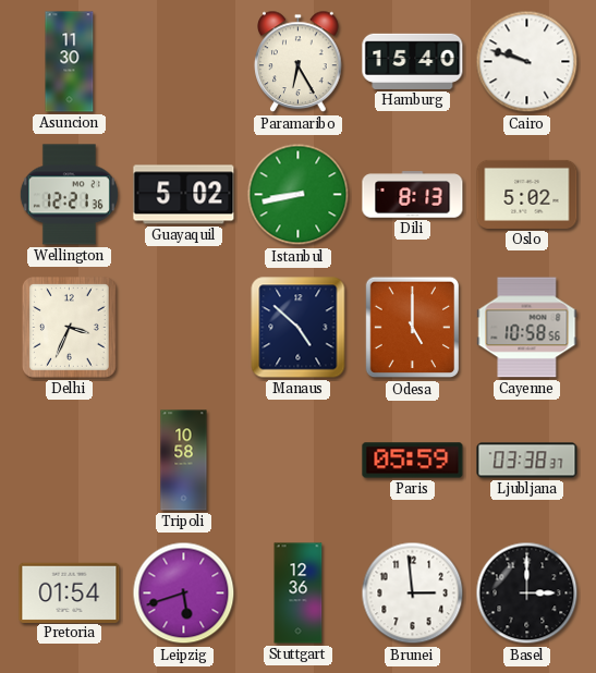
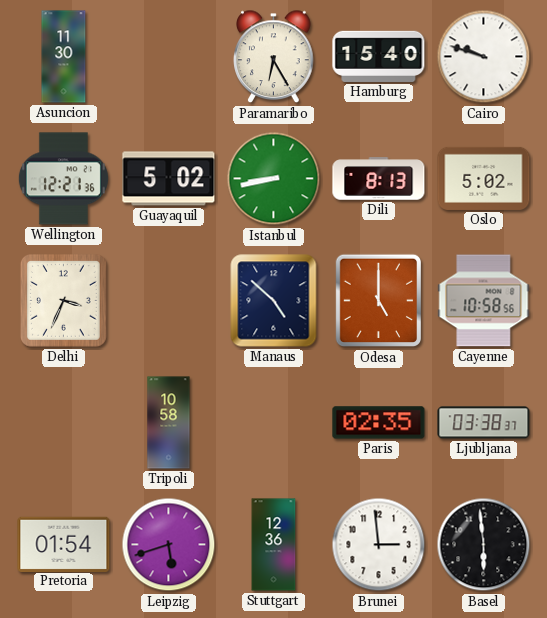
Paris: 05:59 -> 02:35
Basel: 3:00 -> 5:59
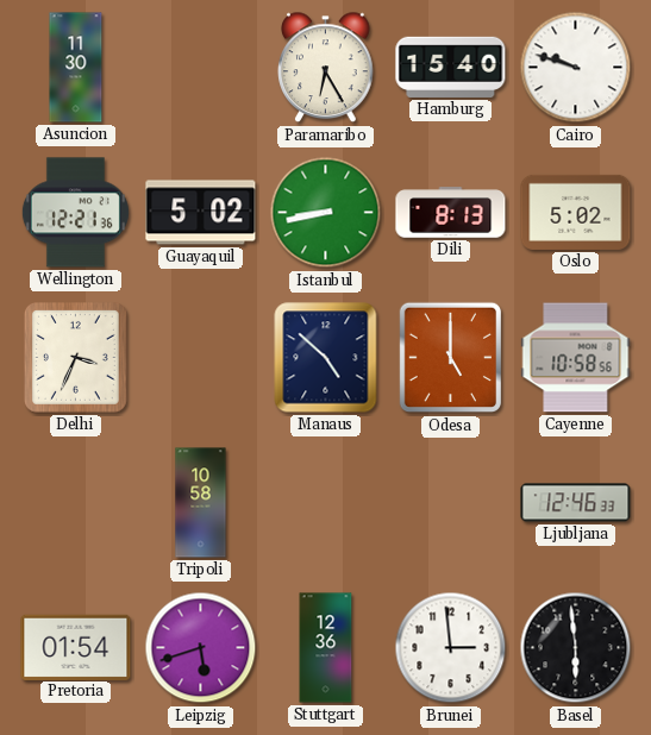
Paris: 02:35 -> none
Ljubljana: 03:38 -> 12:46
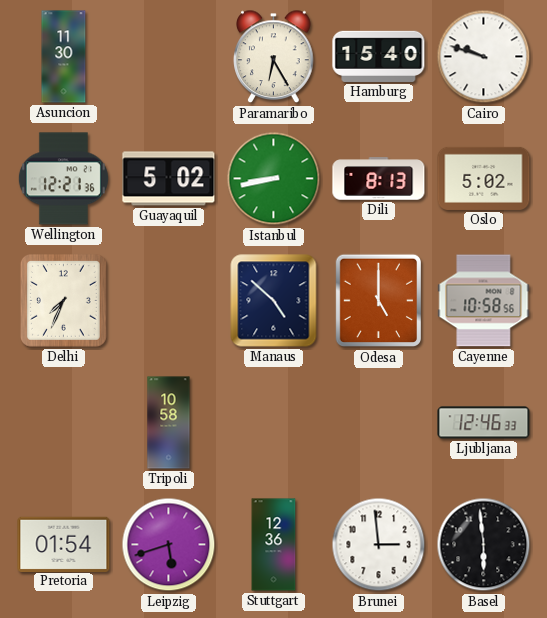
Delhi: 3:34 -> 7:34
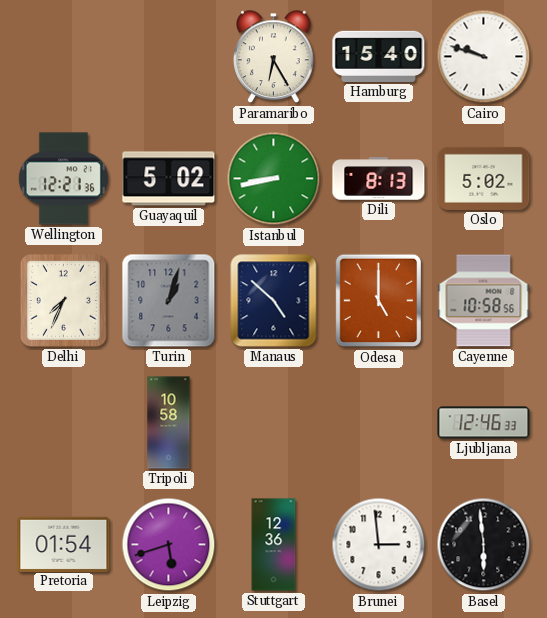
Asuncion: 11:30 -> none
Turin: none -> 1:03
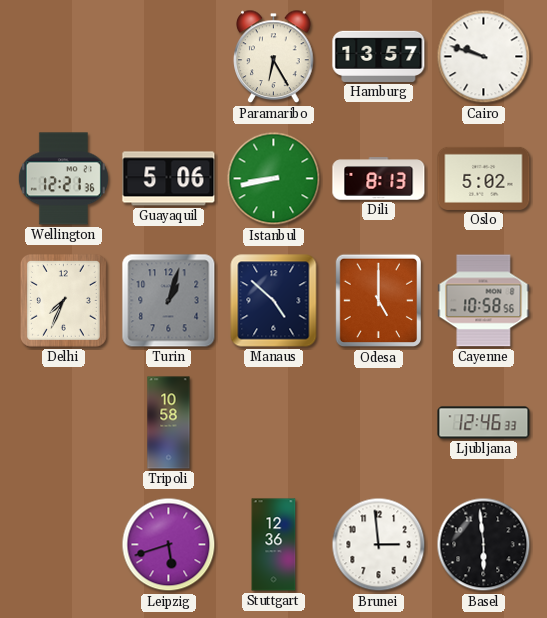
Hamburg: 15:40 -> 13:57
Guayaquil: 5:02 -> 5:06
Pretoria: 01:54 -> none
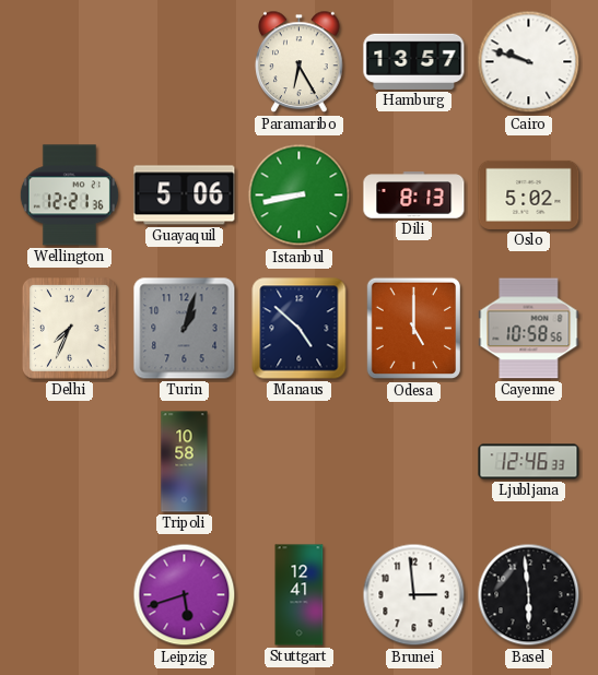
Stuttgart: 12:36 -> 12:41
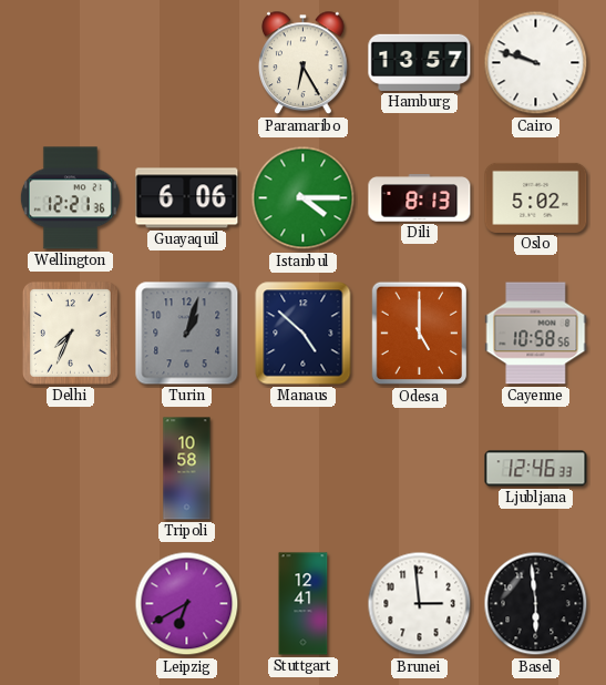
Guayaquil: 5:06 -> 6:06
Istanbul: 8:43 -> 4:15
Leipzig: 5:42 -> 6:40
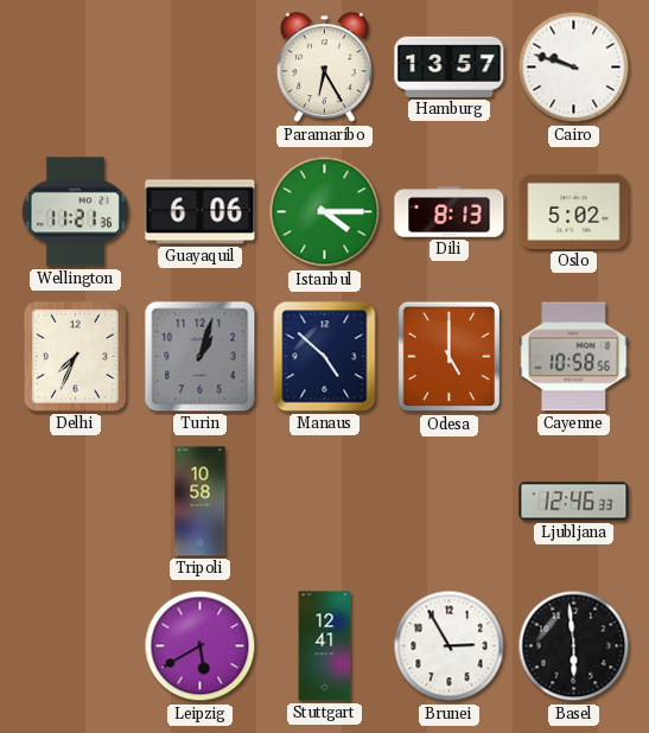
Wellington: 12:21 -> 11:21
Leipzig: 6:40 -> 5:40
Brunei: 2:59 -> 2:55
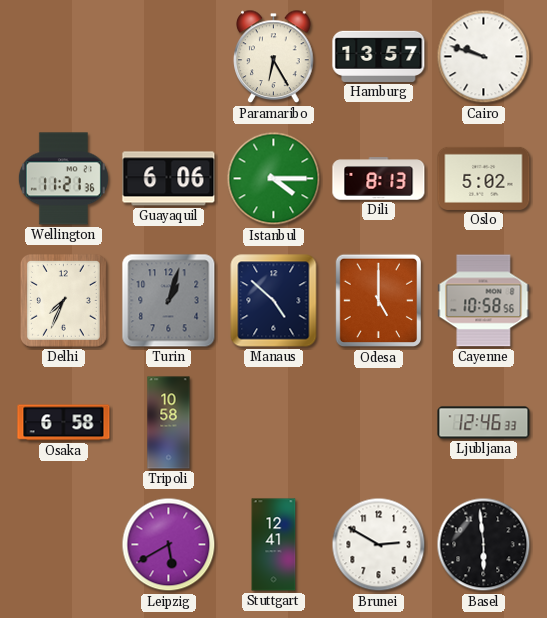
Osaka: none -> 6:58
Brunei: 2:55 -> 2:50
